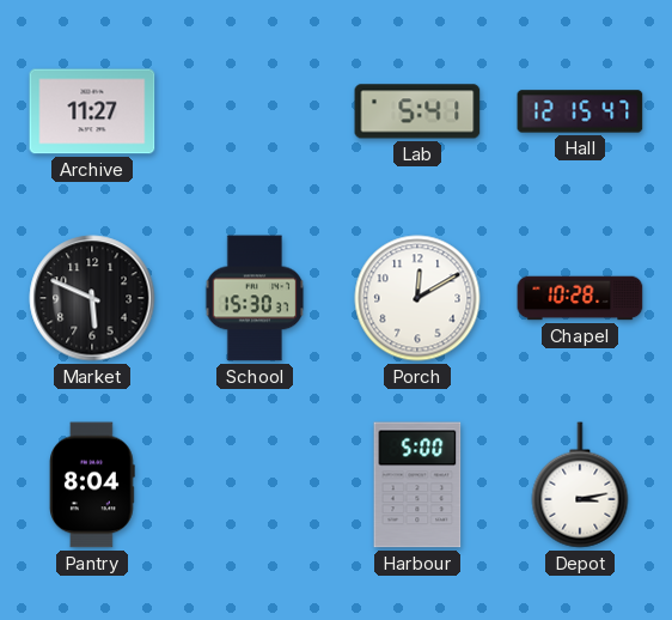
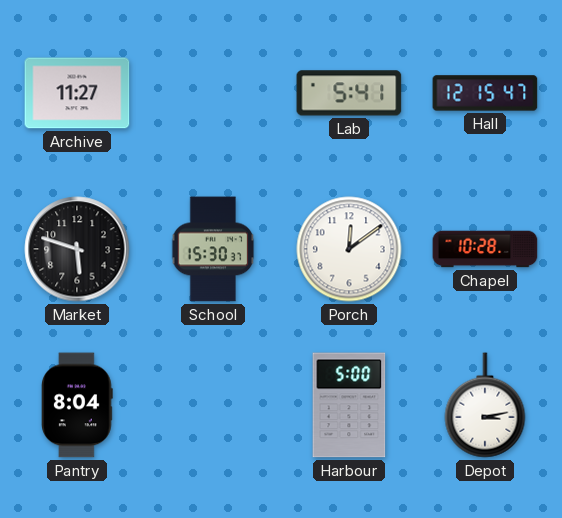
Market: 5:49 -> 5:48
Porch: 12:10 -> 12:09
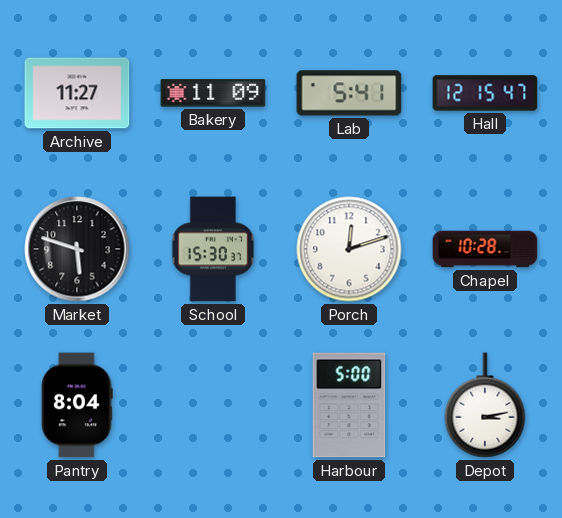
Bakery: none -> 11:09
Porch: 12:09 -> 12:12
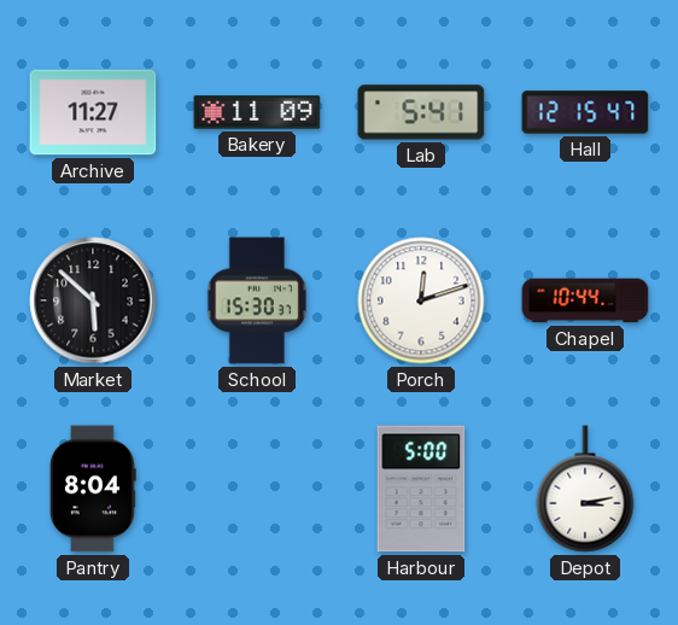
Market: 5:48 -> 5:52
Chapel: 10:28 -> 10:44
